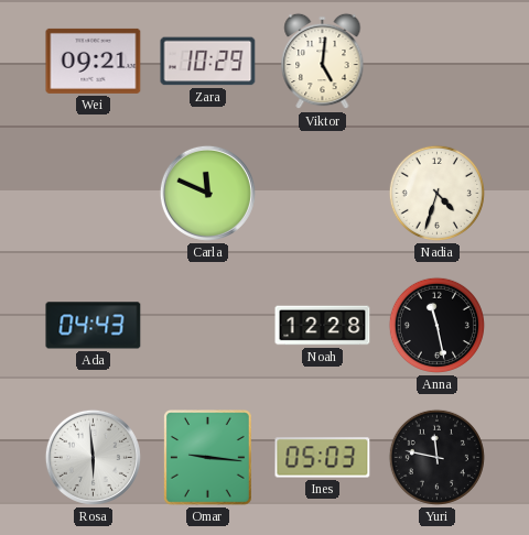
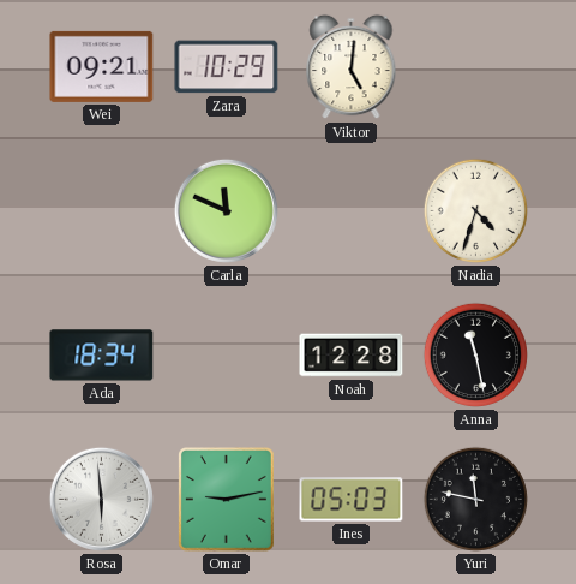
Ada: 04:43 -> 18:34
Omar: 9:16 -> 9:13
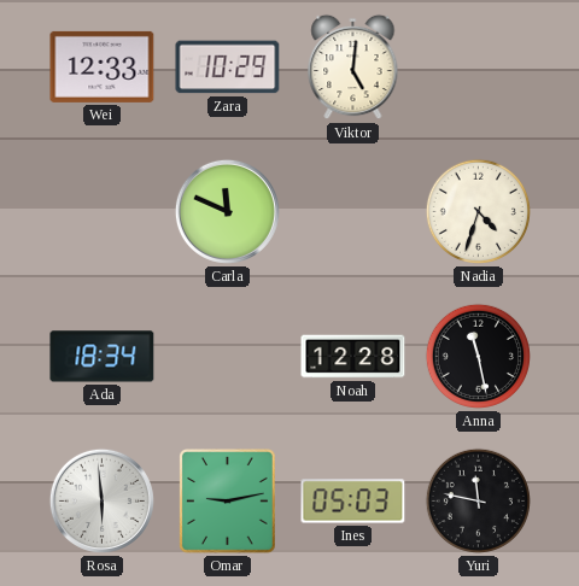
Wei: 09:21 -> 12:33
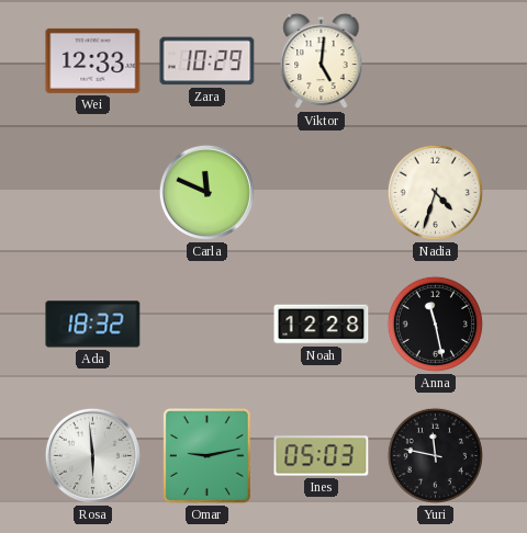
Ada: 18:34 -> 18:32
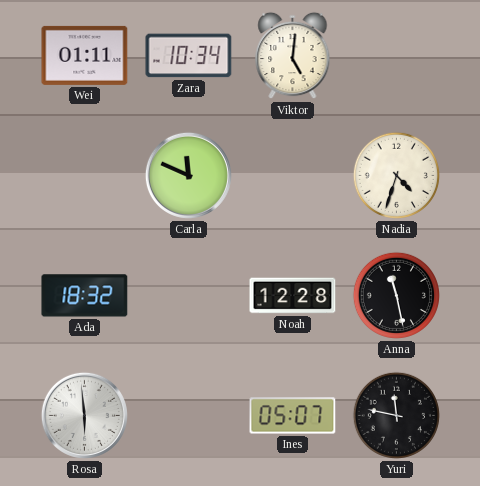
Wei: 12:33 -> 01:11
Zara: 10:29 -> 10:34
Omar: 9:13 -> none
Ines: 05:03 -> 05:07
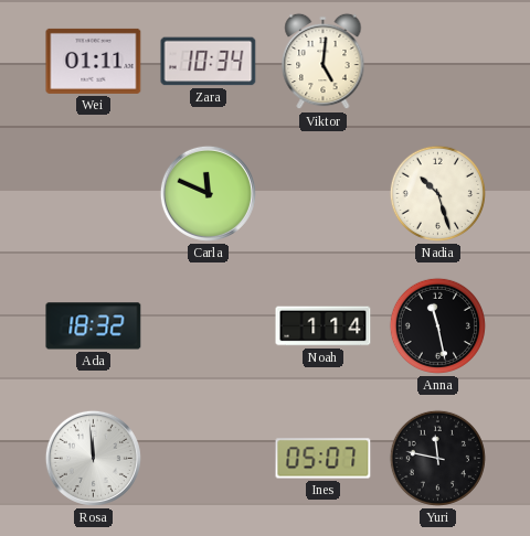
Nadia: 4:33 -> 10:27
Noah: 12:28 -> 1:14
Rosa: 5:59 -> 11:59
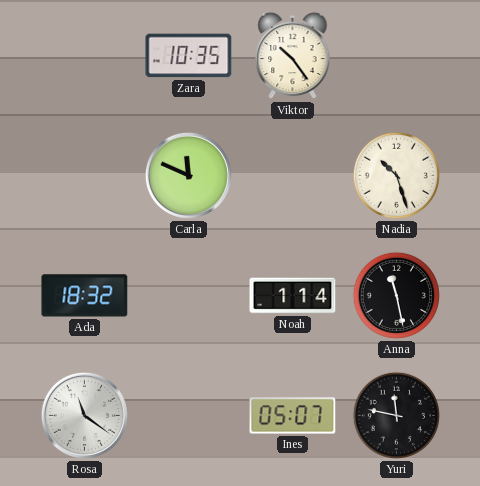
Wei: 01:11 -> none
Zara: 10:34 -> 10:35
Viktor: 5:01 -> 10:24
Rosa: 11:59 -> 11:21
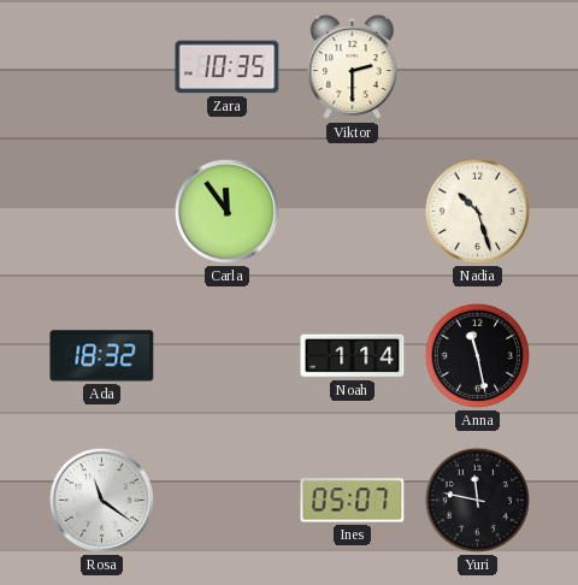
Viktor: 10:24 -> 2:30
Carla: 11:49 -> 11:54
